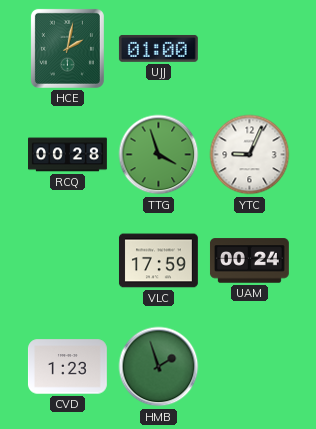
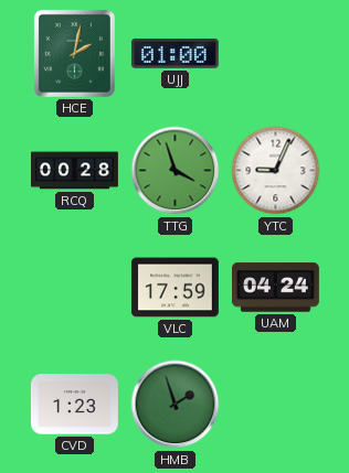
UAM: 00:24 -> 04:24
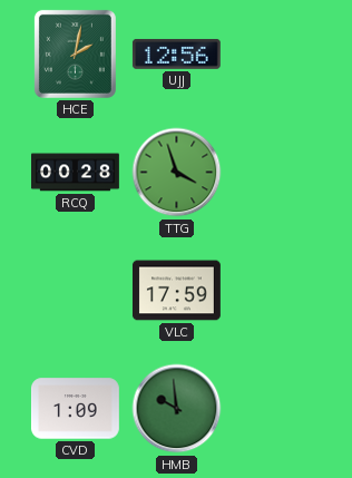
UJJ: 01:00 -> 12:56
YTC: 9:04 -> none
UAM: 04:24 -> none
CVD: 1:23 -> 1:09
HMB: 1:57 -> 9:59
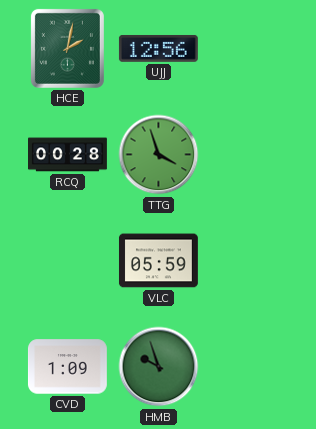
VLC: 17:59 -> 05:59
HMB: 9:59 -> 9:57
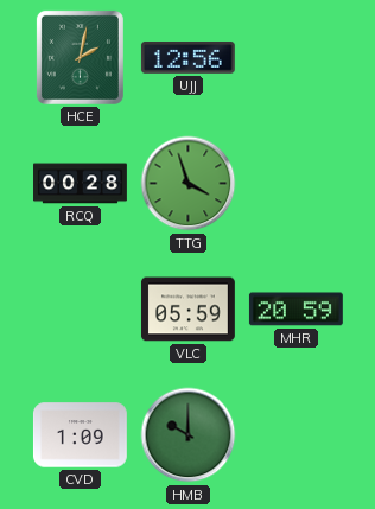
MHR: none -> 20:59
HMB: 9:57 -> 10:00
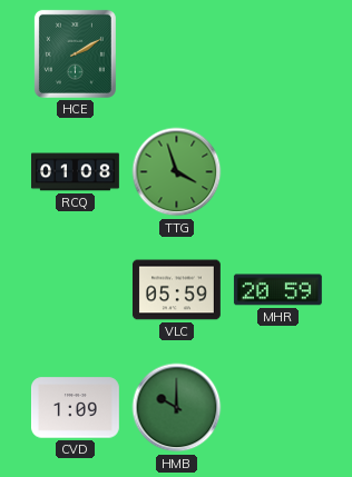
HCE: 2:02 -> 2:10
UJJ: 12:56 -> none
RCQ: 00:28 -> 01:08
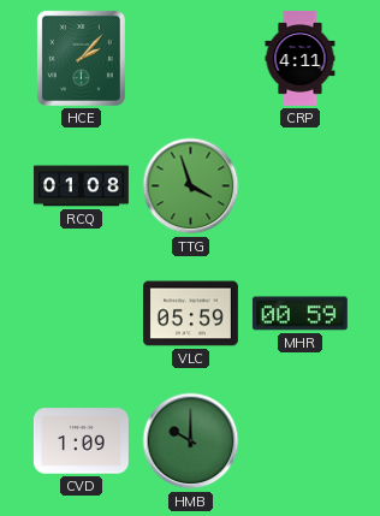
HCE: 2:10 -> 2:07
CRP: none -> 4:11
MHR: 20:59 -> 00:59
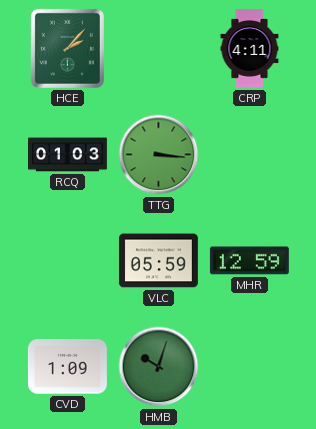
RCQ: 01:08 -> 01:03
TTG: 3:57 -> 3:16
MHR: 00:59 -> 12:59
HMB: 10:00 -> 10:03
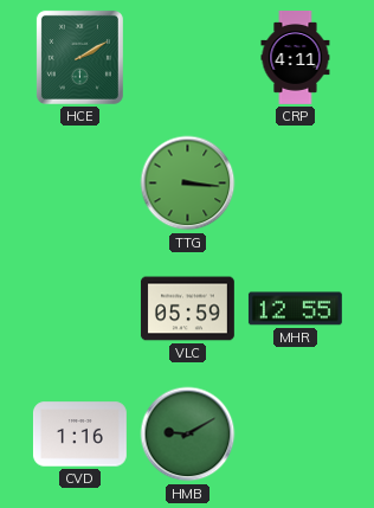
HCE: 2:07 -> 2:10
RCQ: 01:03 -> none
MHR: 12:59 -> 12:55
CVD: 1:09 -> 1:16
HMB: 10:03 -> 9:10
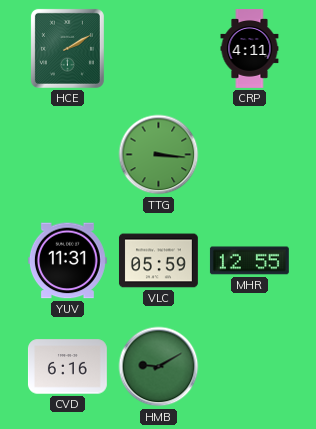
YUV: none -> 11:31
CVD: 1:16 -> 6:16
